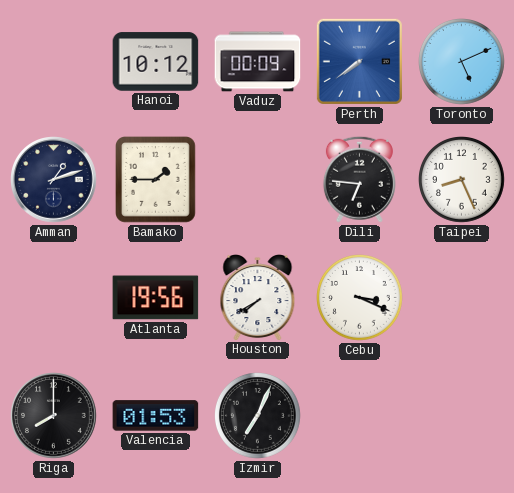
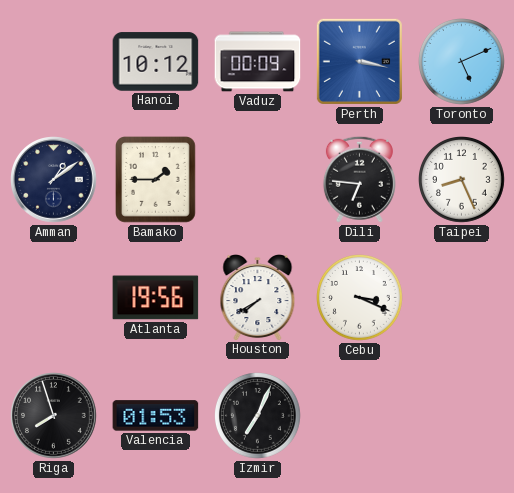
Perth: 7:39 -> 3:17
Amman: 1:12 -> 1:09
Riga: 8:00 -> 7:57
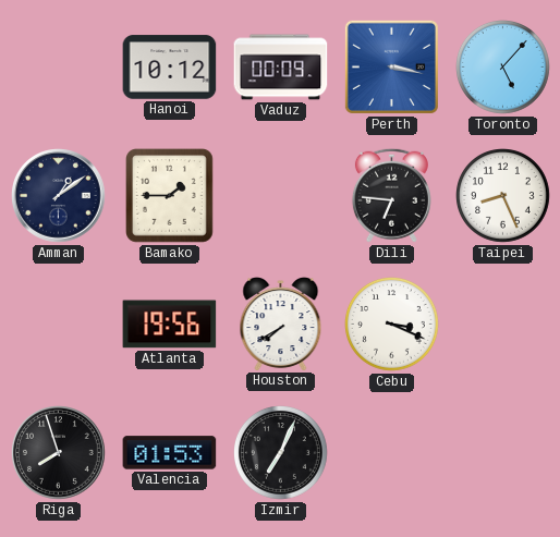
Toronto: 5:11 -> 5:07
